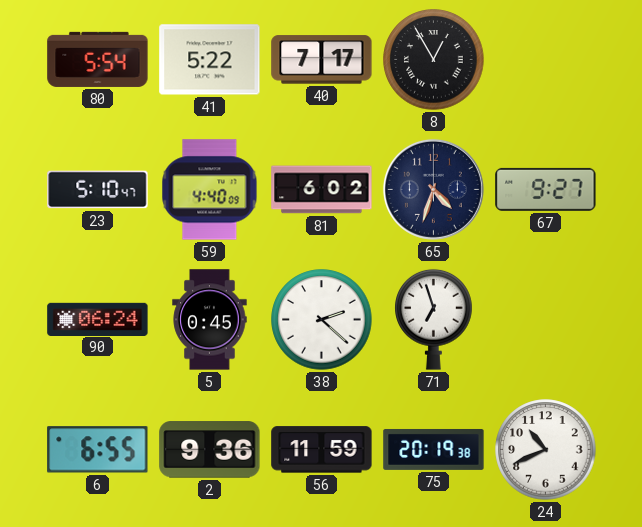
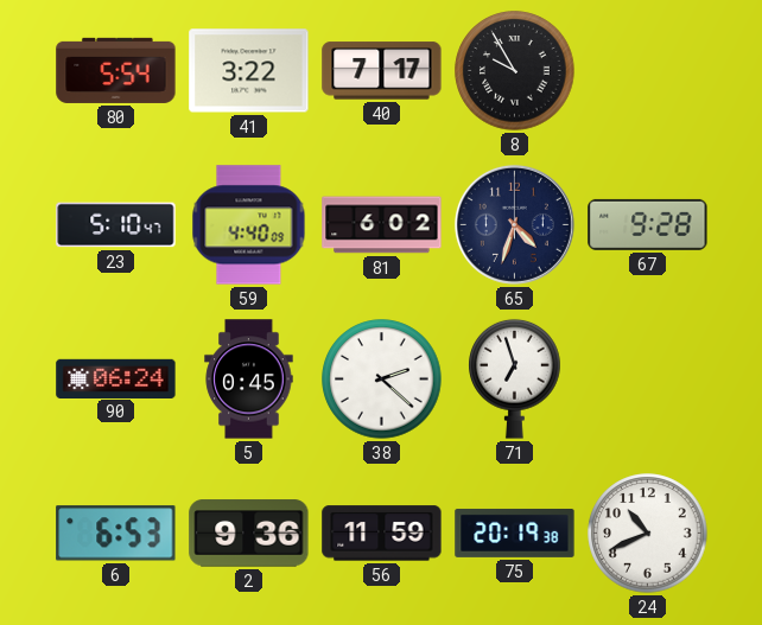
41: 5:22 -> 3:22
8: 12:55 -> 9:55
67: 9:27 -> 9:28
6: 6:55 -> 6:53
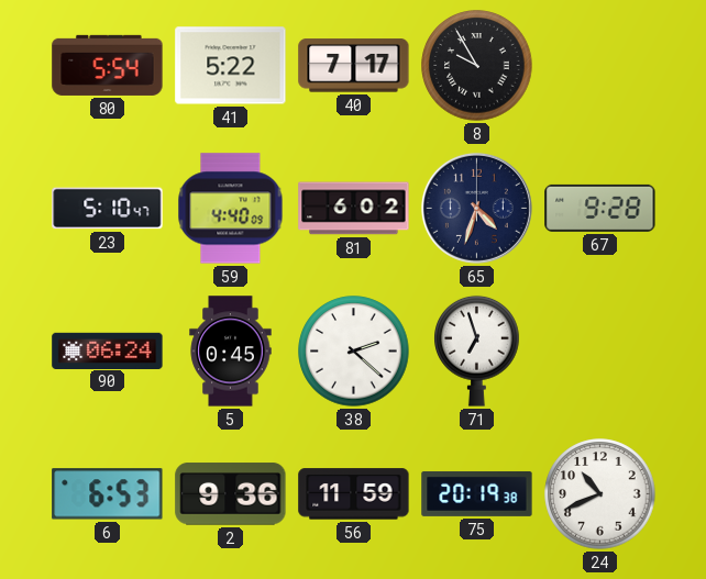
41: 3:22 -> 5:22
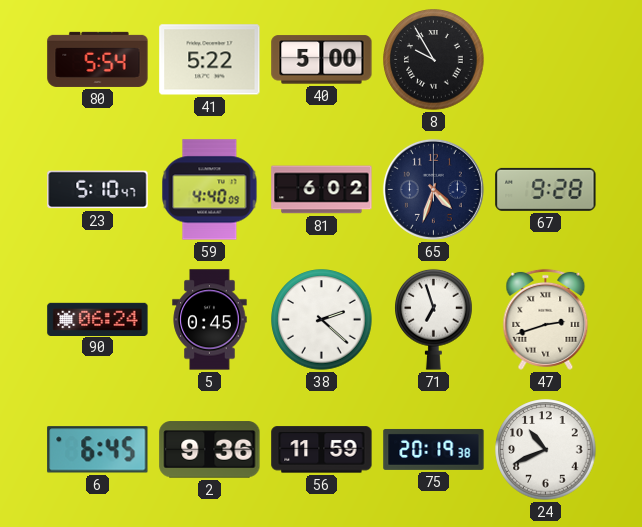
40: 7:17 -> 5:00
47: none -> 2:42
6: 6:53 -> 6:45
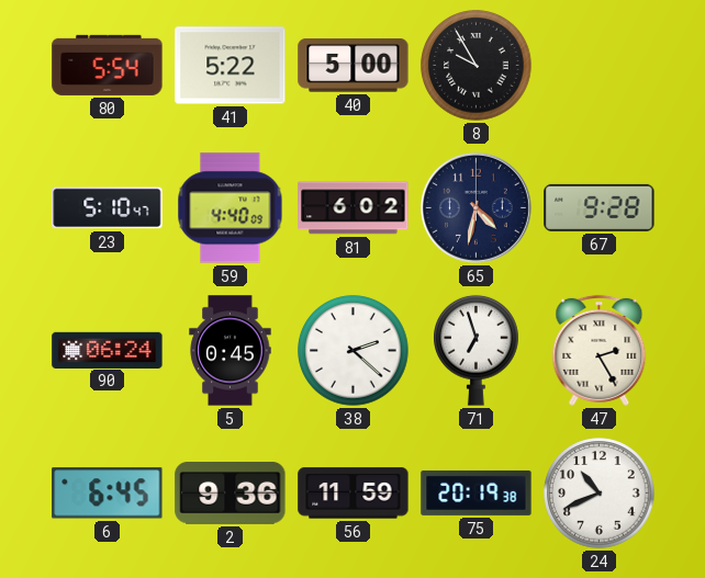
65: 4:33 -> 4:32
47: 2:42 -> 2:25
